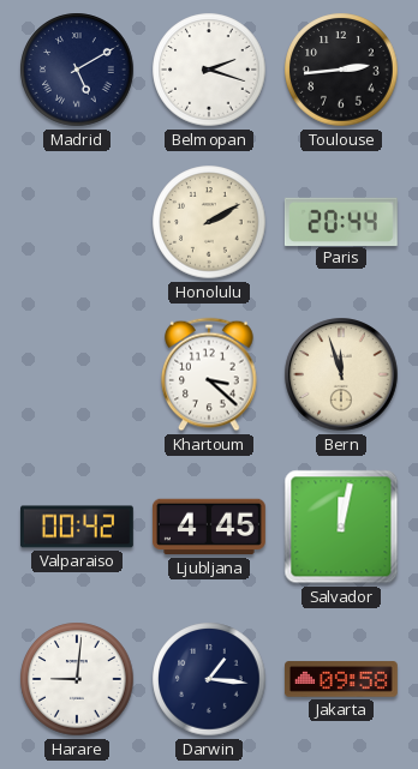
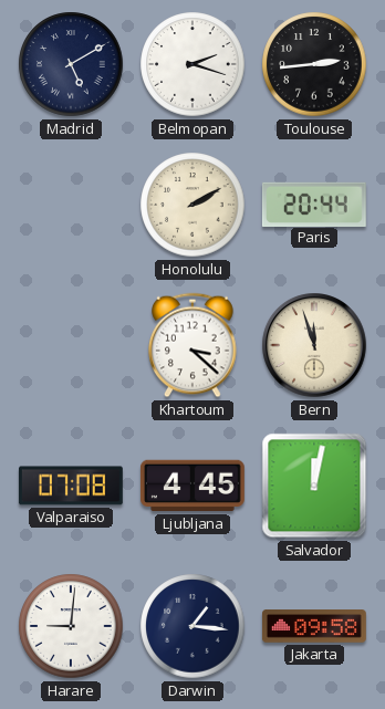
Valparaiso: 00:42 -> 07:08
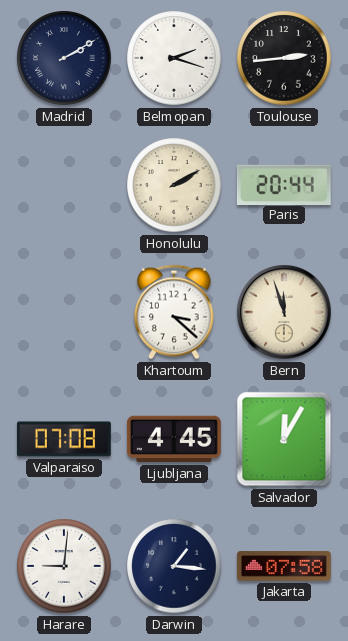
Madrid: 5:10 -> 2:10
Salvador: 12:02 -> 12:05
Jakarta: 09:58 -> 07:58
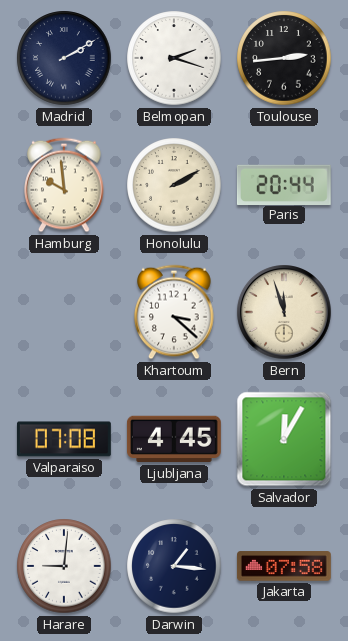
Hamburg: none -> 9:59
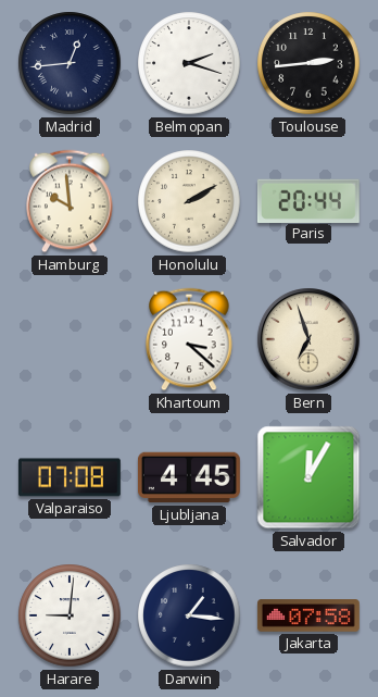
Madrid: 2:10 -> 12:44
Bern: 11:57 -> 6:57
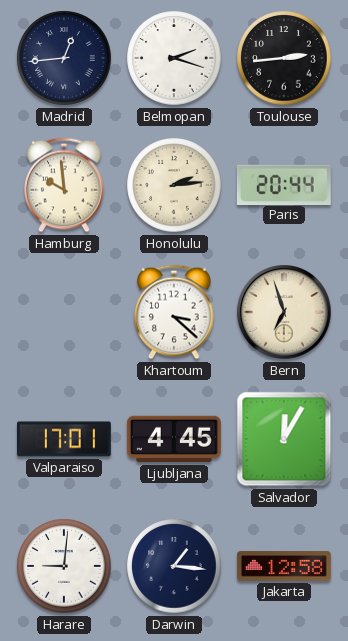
Honolulu: 2:10 -> 2:14
Valparaiso: 07:08 -> 17:01
Jakarta: 07:58 -> 12:58
